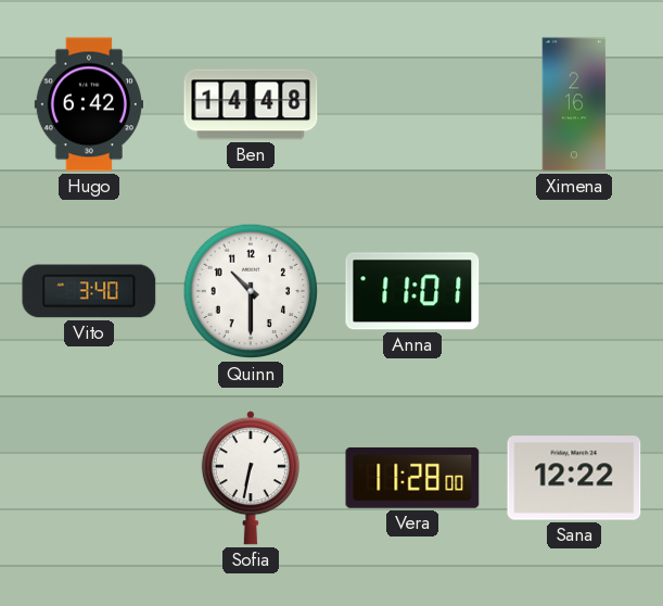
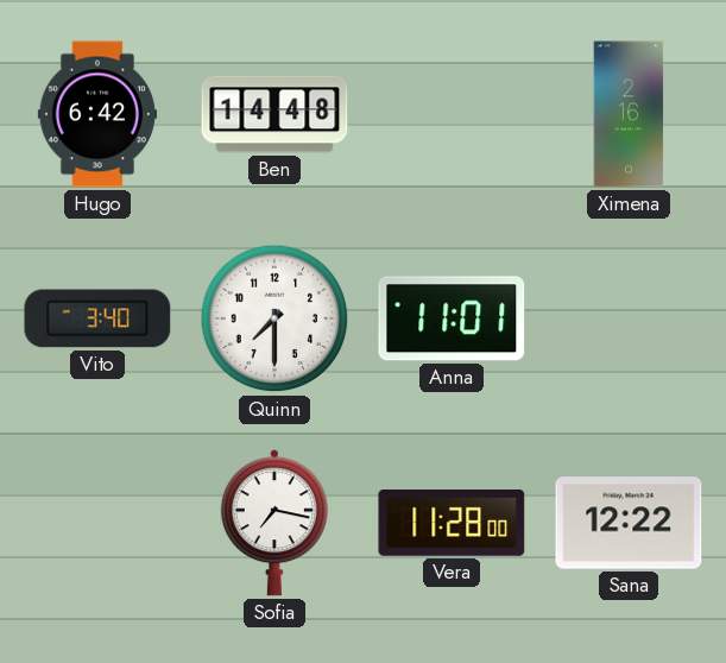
Quinn: 10:30 -> 7:30
Sofia: 6:32 -> 7:17
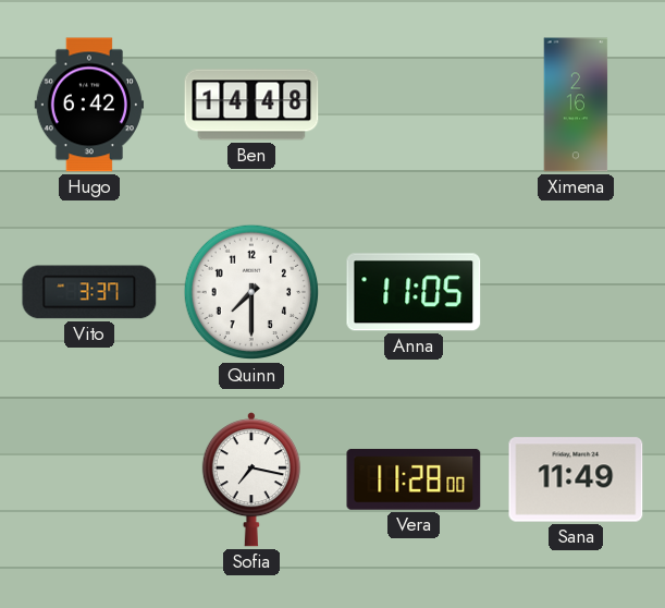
Vito: 3:40 -> 3:37
Anna: 11:01 -> 11:05
Sana: 12:22 -> 11:49
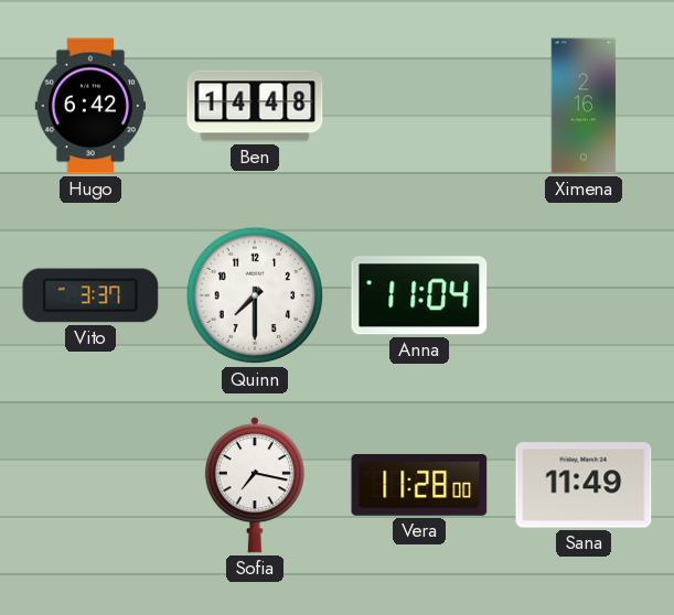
Anna: 11:05 -> 11:04
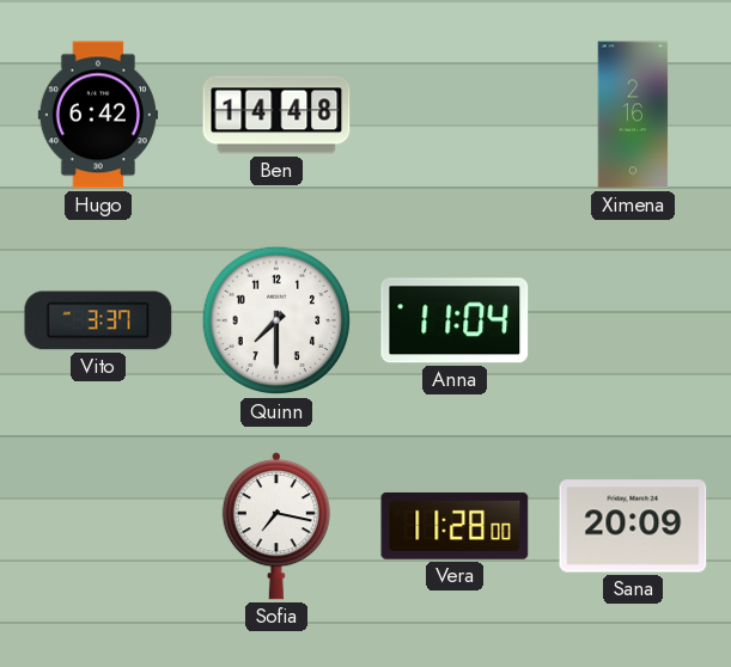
Sana: 11:49 -> 20:09
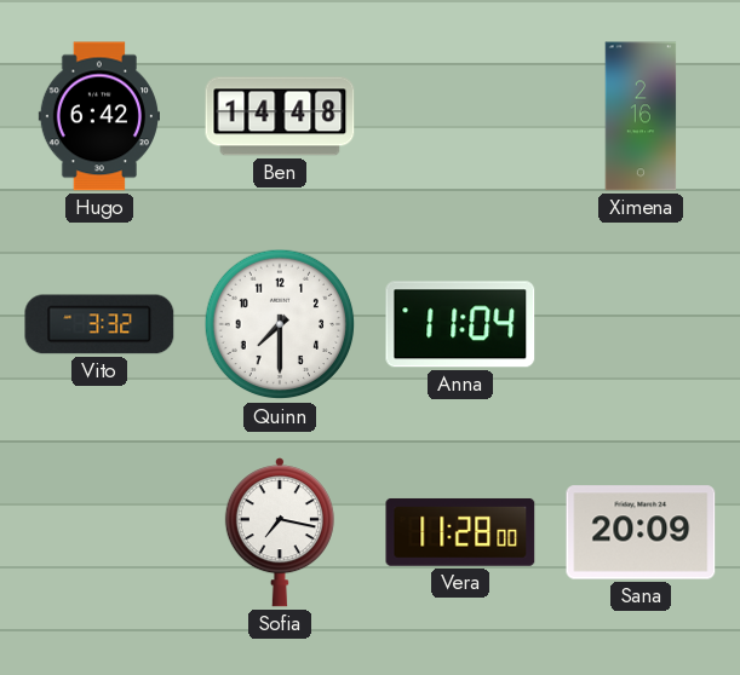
Vito: 3:37 -> 3:32
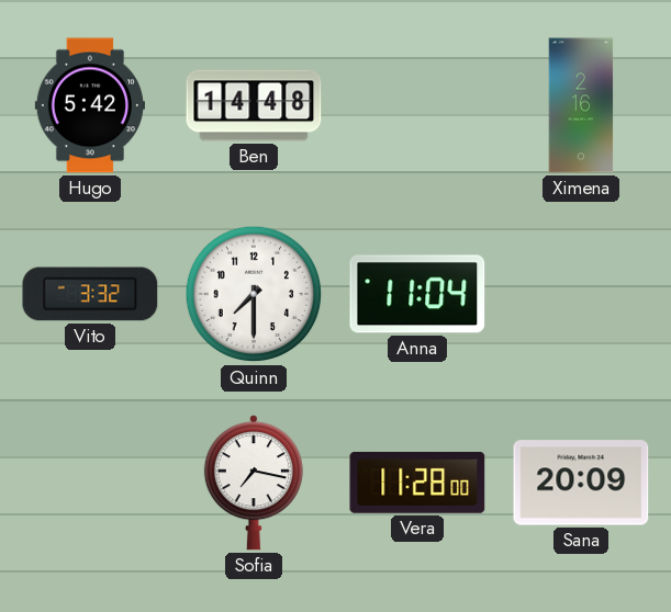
Hugo: 6:42 -> 5:42
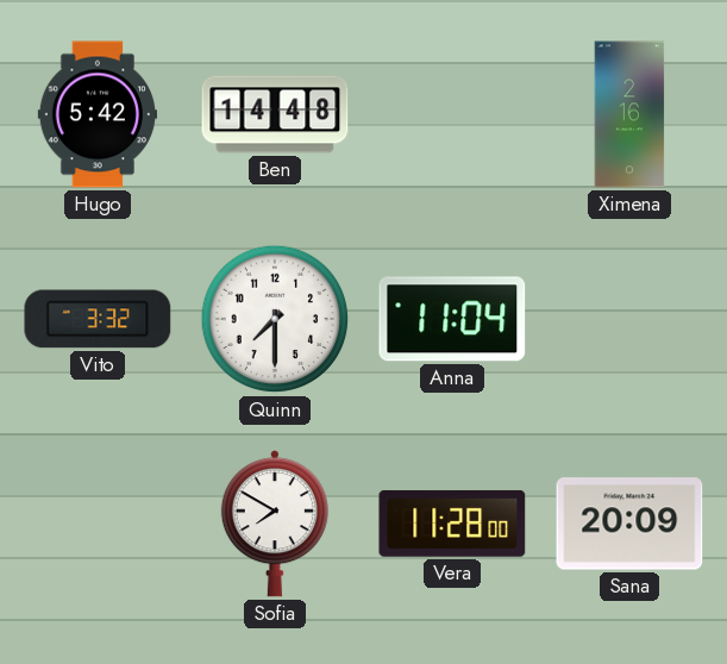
Sofia: 7:17 -> 7:50
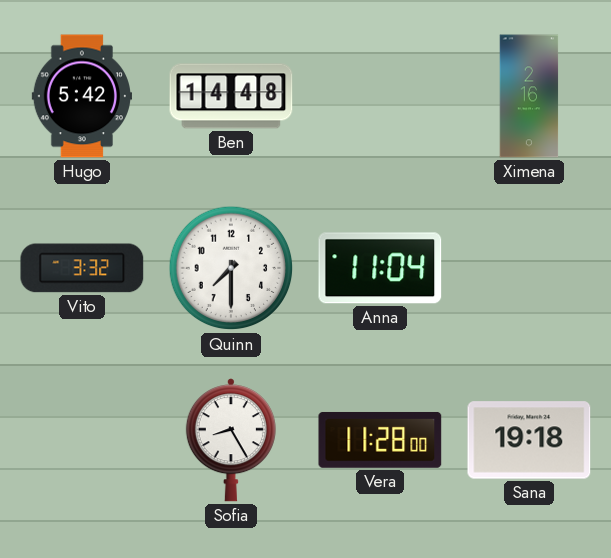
Sofia: 7:50 -> 8:25
Sana: 20:09 -> 19:18
